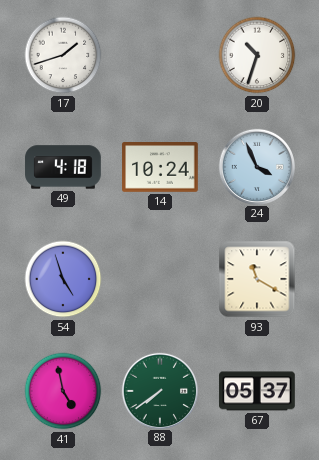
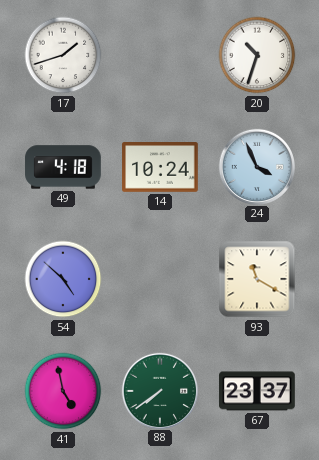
54: 4:57 -> 4:52
67: 05:37 -> 23:37
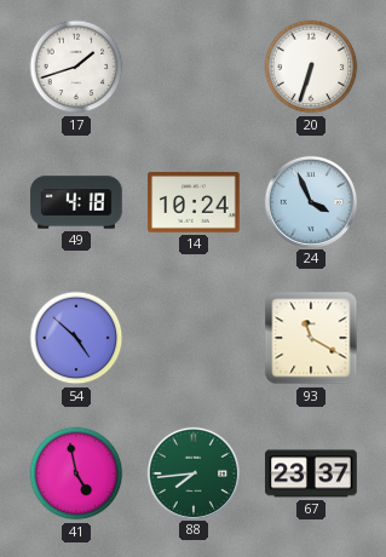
20: 10:33 -> 6:33
88: 7:39 -> 7:44
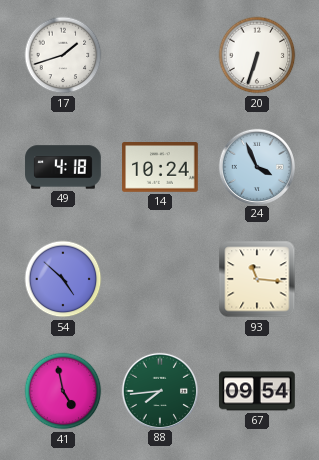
93: 11:20 -> 11:16
67: 23:37 -> 09:54
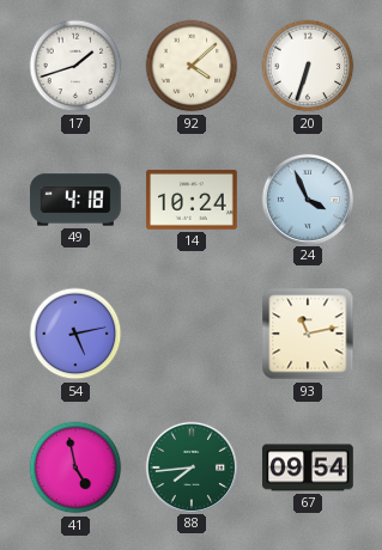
92: none -> 4:08
54: 4:52 -> 5:13
93: 11:16 -> 11:13
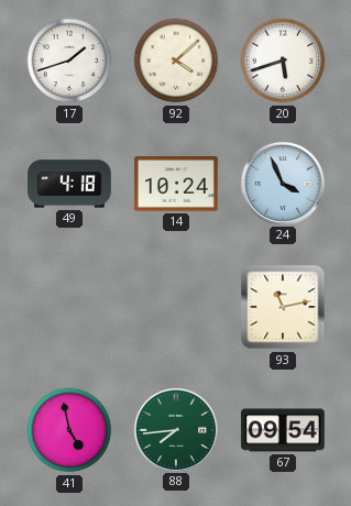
20: 6:33 -> 5:42
54: 5:13 -> none
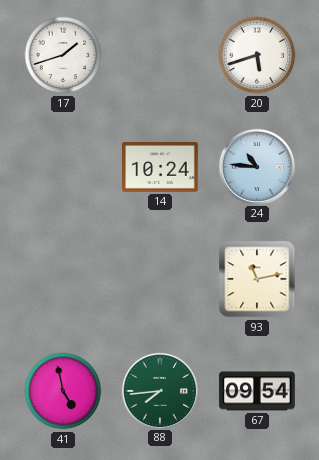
92: 4:08 -> none
49: 4:18 -> none
24: 3:56 -> 10:46
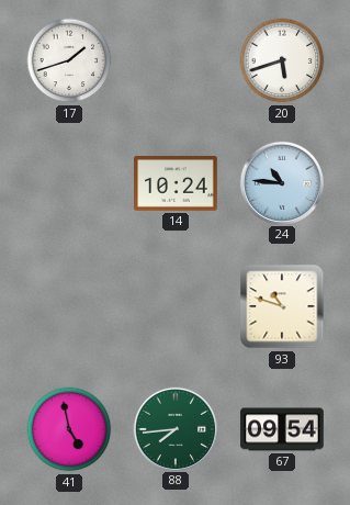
93: 11:13 -> 10:48
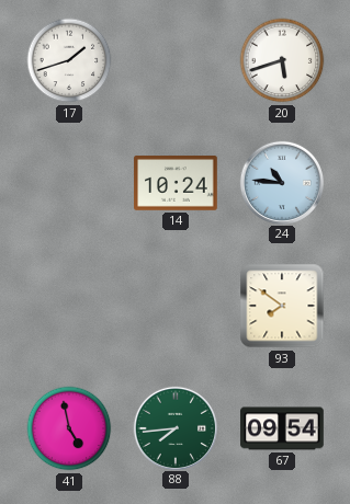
93: 10:48 -> 7:51
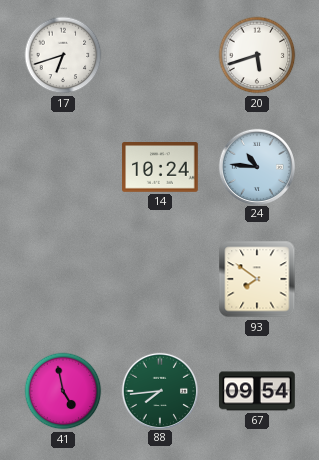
17: 1:42 -> 6:42
